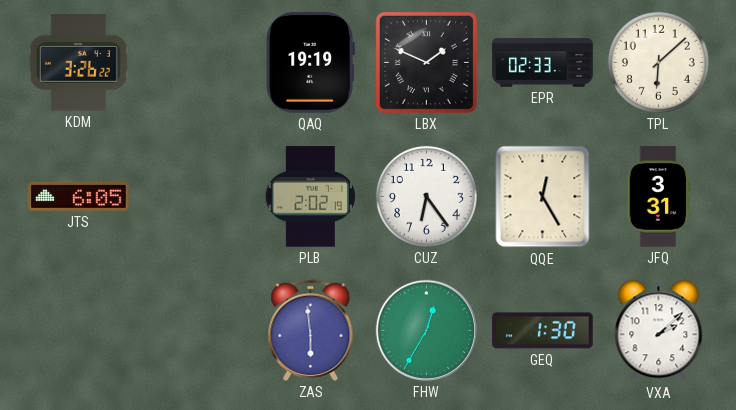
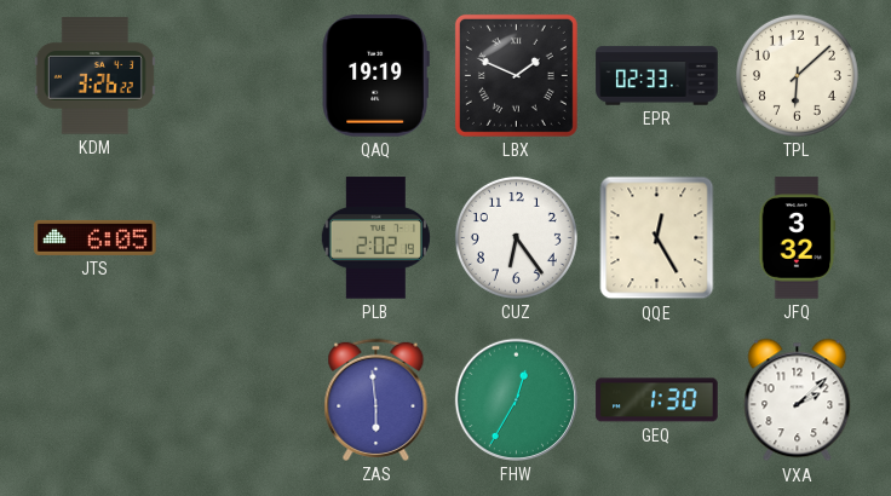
JFQ: 3:31 -> 3:32
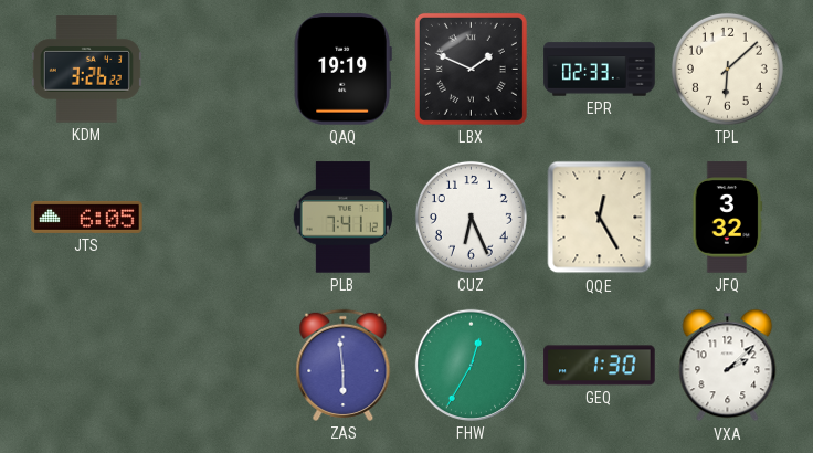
PLB: 2:02 -> 7:41
CUZ: 6:24 -> 6:26
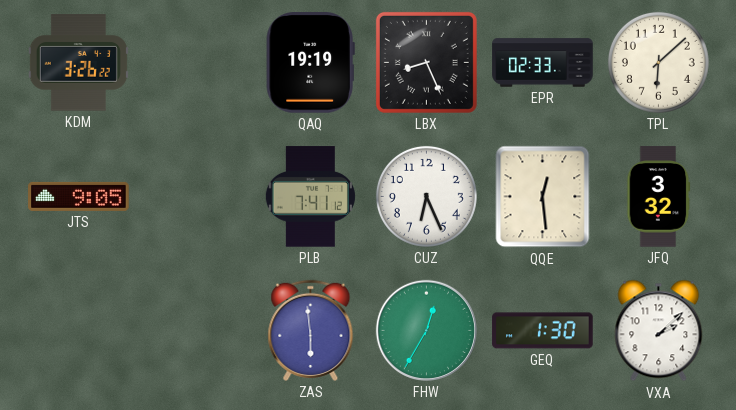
LBX: 1:49 -> 8:26
JTS: 6:05 -> 9:05
QQE: 12:25 -> 12:29
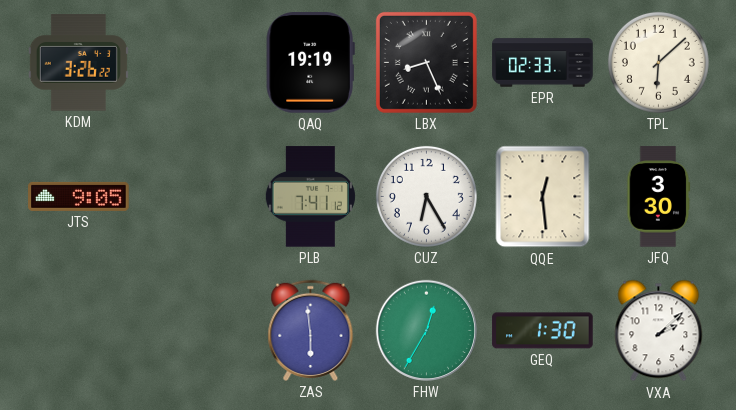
CUZ: 6:26 -> 6:25
JFQ: 3:32 -> 3:30
